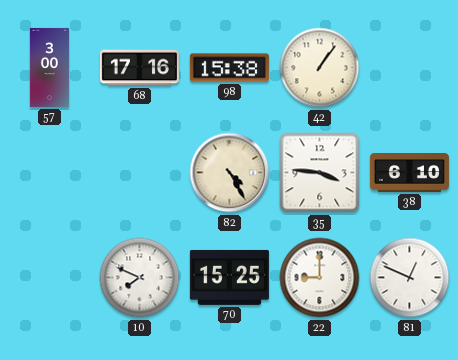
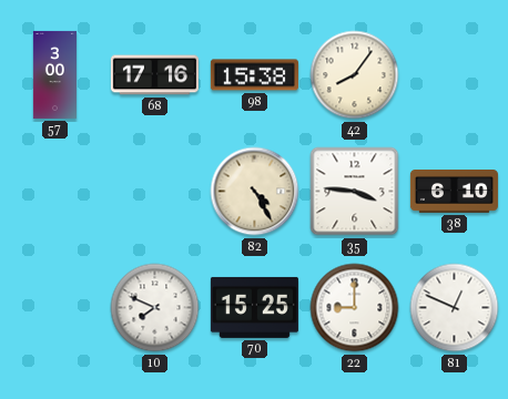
42: 1:06 -> 8:06
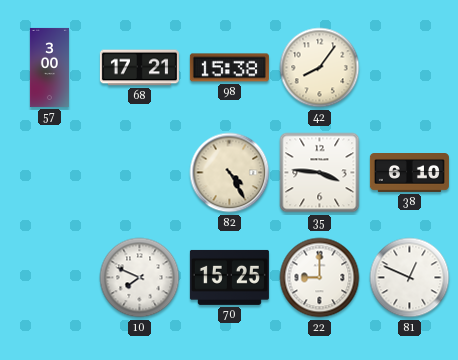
68: 17:16 -> 17:21
